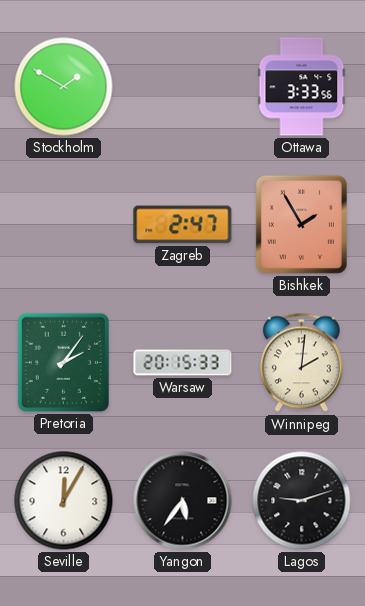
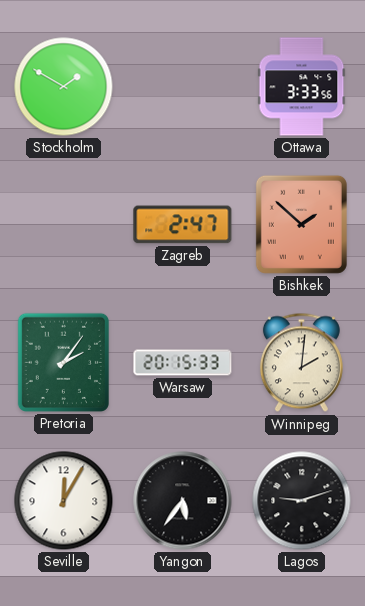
Bishkek: 1:55 -> 1:52
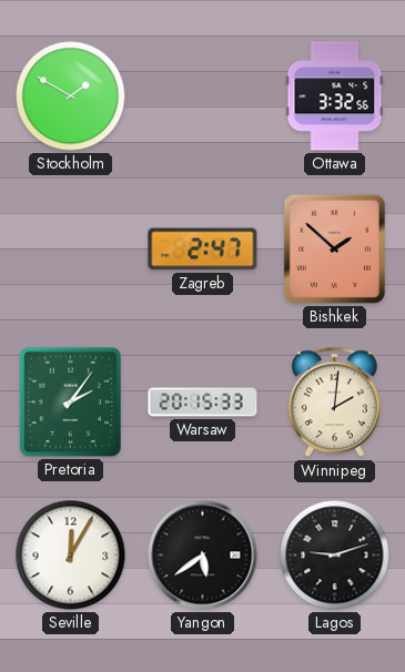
Ottawa: 3:33 -> 3:32
Yangon: 5:36 -> 5:39
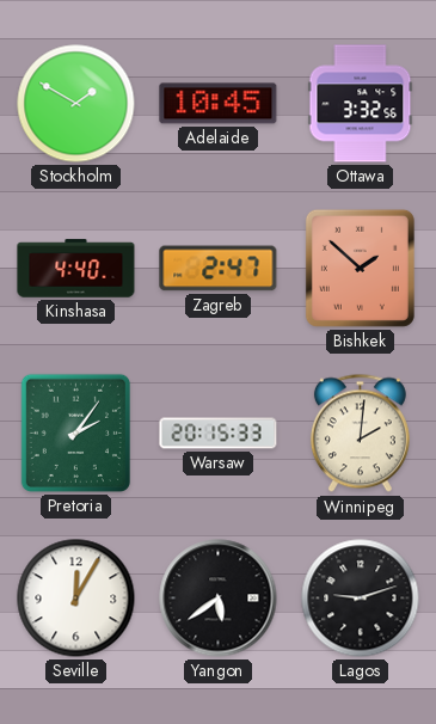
Adelaide: none -> 10:45
Kinshasa: none -> 4:40
